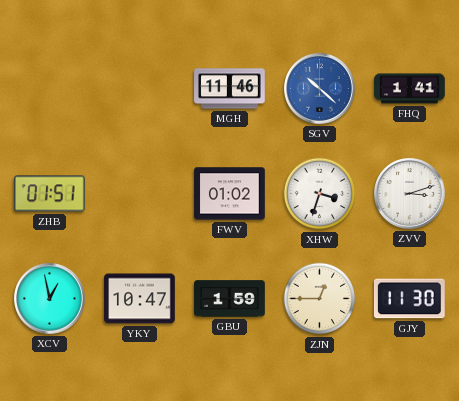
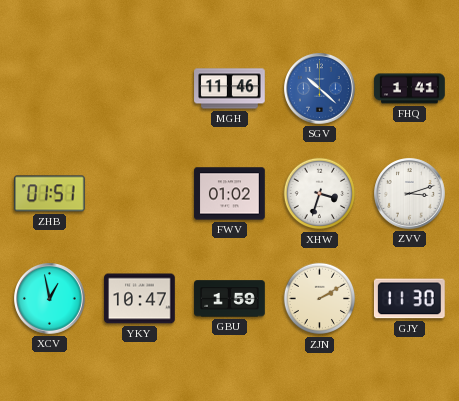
ZJN: 12:45 -> 2:10
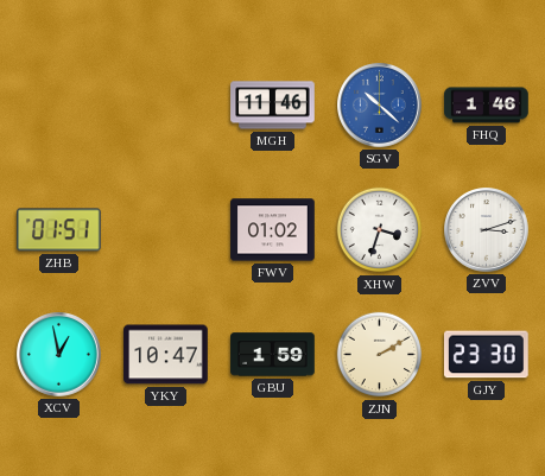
FHQ: 1:41 -> 1:46
GJY: 11:30 -> 23:30
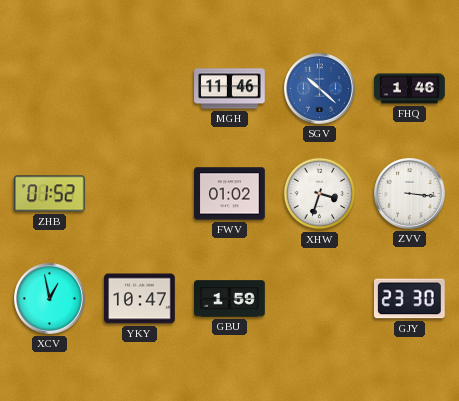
ZHB: 01:51 -> 01:52
ZVV: 3:12 -> 3:16
ZJN: 2:10 -> none
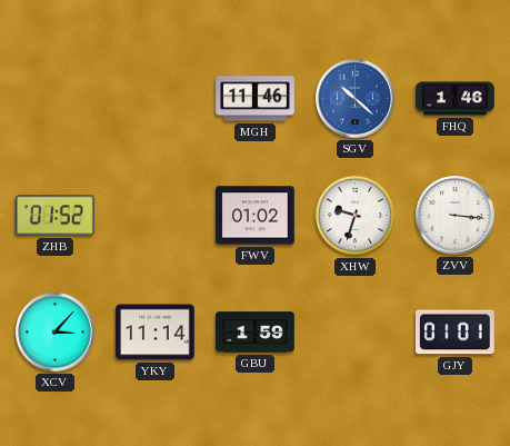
XHW: 3:33 -> 9:33
XCV: 12:58 -> 3:07
YKY: 10:47 -> 11:14
GJY: 23:30 -> 01:01
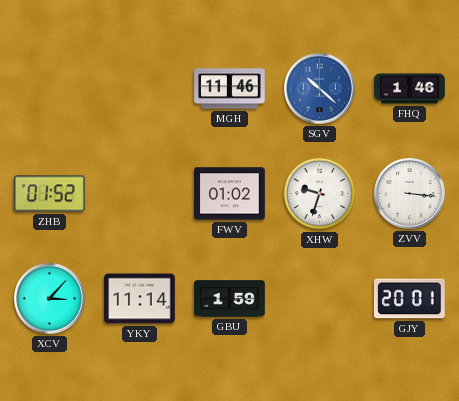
GJY: 01:01 -> 20:01
